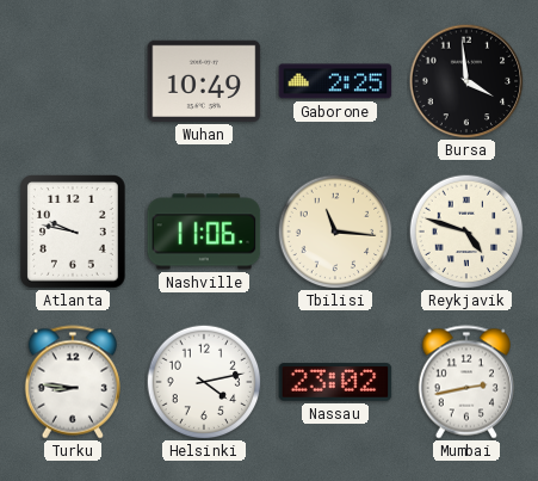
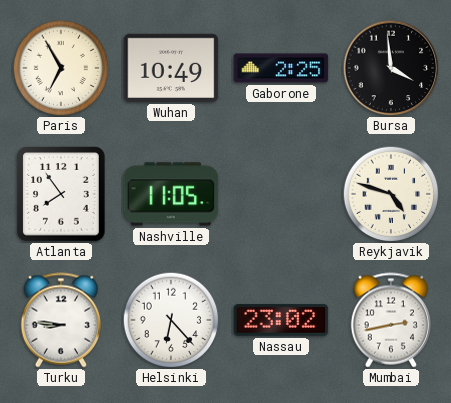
Paris: none -> 6:55
Atlanta: 9:47 -> 7:54
Nashville: 11:06 -> 11:05
Tbilisi: 11:16 -> none
Helsinki: 4:13 -> 6:23
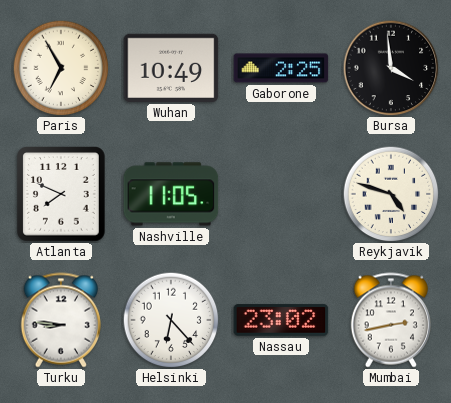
Atlanta: 7:54 -> 7:49
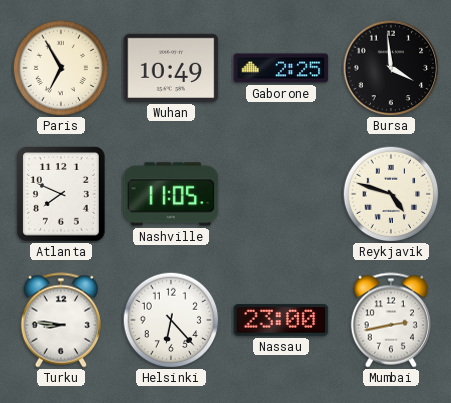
Nassau: 23:02 -> 23:00
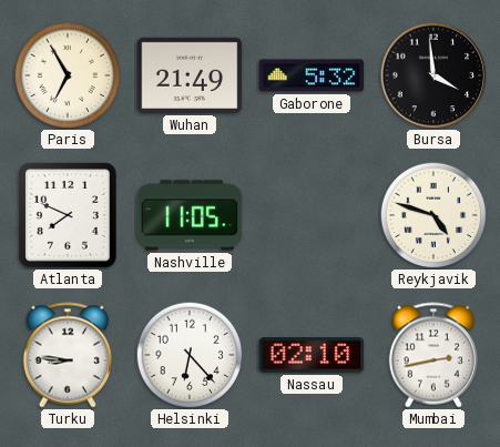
Wuhan: 10:49 -> 21:49
Gaborone: 2:25 -> 5:32
Nassau: 23:00 -> 02:10
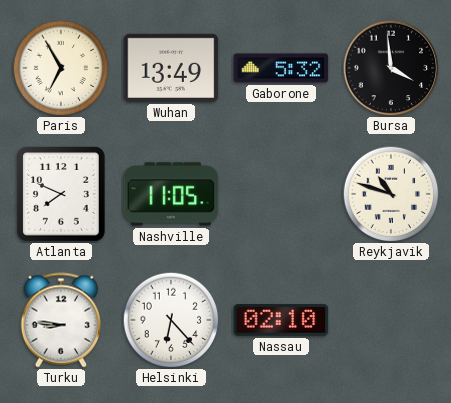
Wuhan: 21:49 -> 13:49
Reykjavik: 4:48 -> 10:48
Mumbai: 2:43 -> none
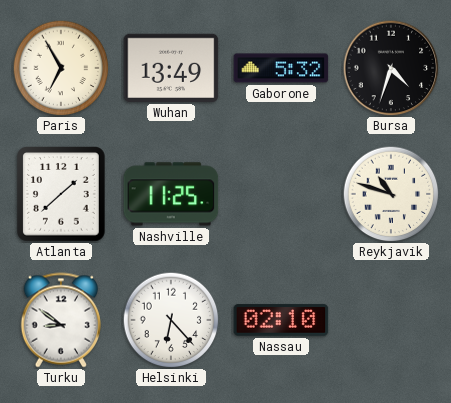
Bursa: 3:59 -> 4:33
Atlanta: 7:49 -> 1:38
Nashville: 11:05 -> 11:25
Turku: 8:46 -> 8:51
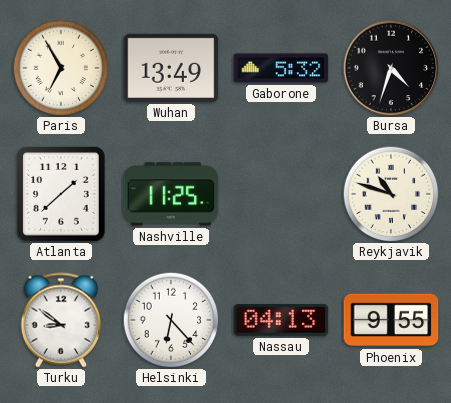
Nassau: 02:10 -> 04:13
Phoenix: none -> 9:55
